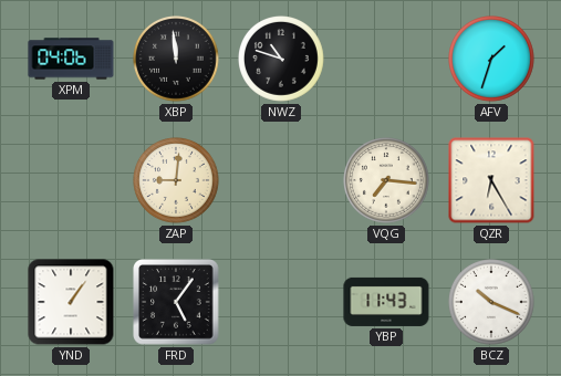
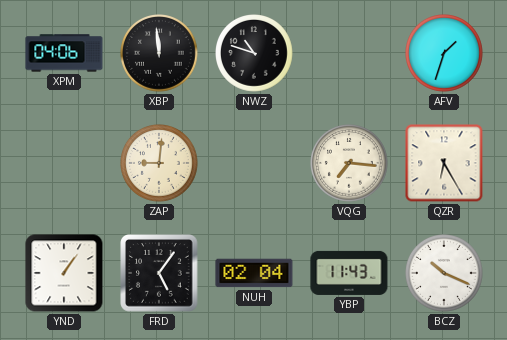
NUH: none -> 02:04
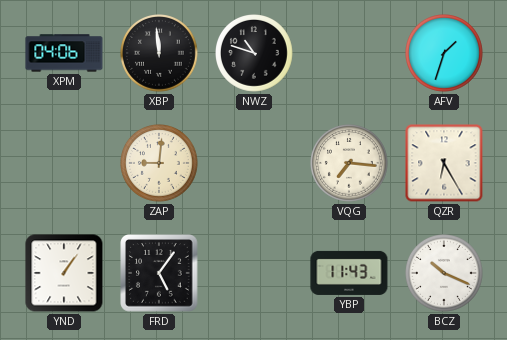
NUH: 02:04 -> none
